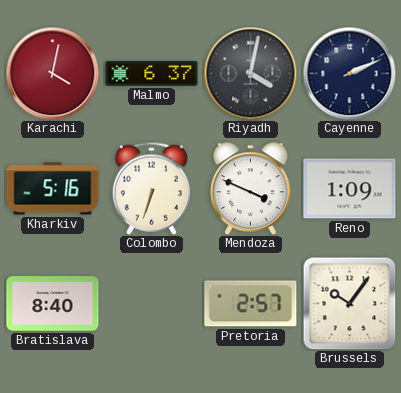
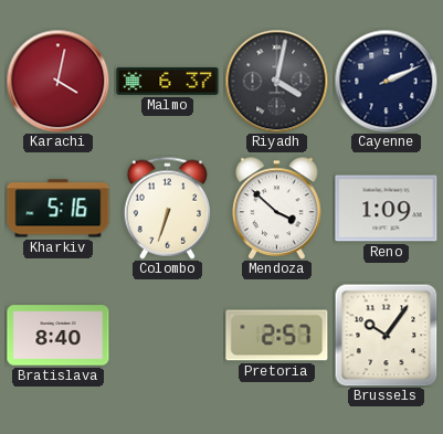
Mendoza: 3:49 -> 3:52
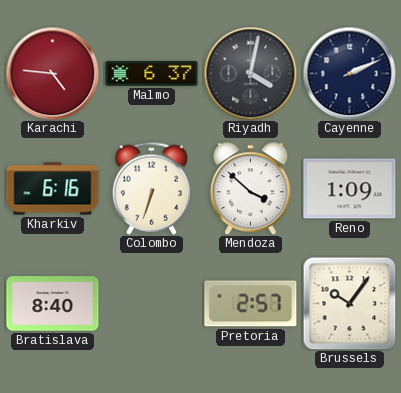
Karachi: 4:02 -> 4:46
Kharkiv: 5:16 -> 6:16
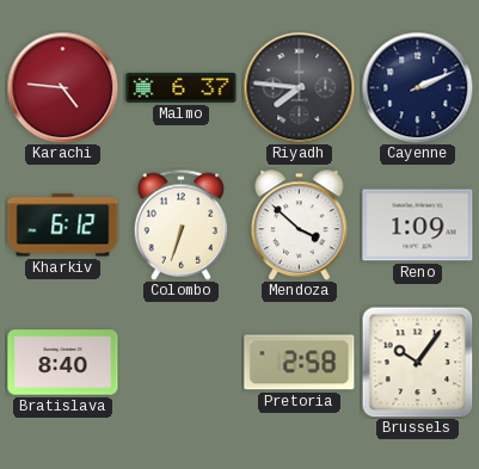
Riyadh: 4:02 -> 7:46
Kharkiv: 6:16 -> 6:12
Pretoria: 2:57 -> 2:58
